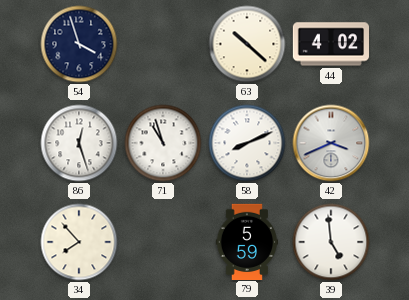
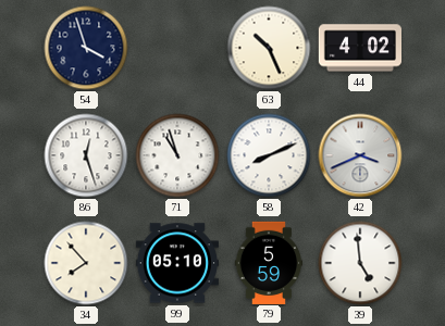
63: 10:22 -> 10:26
99: none -> 05:10
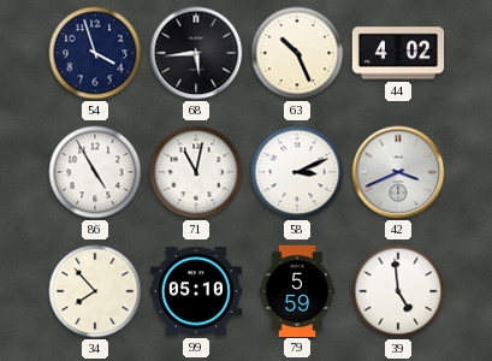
68: none -> 5:44
86: 12:27 -> 4:55
71: 10:57 -> 11:02
58: 8:11 -> 3:11
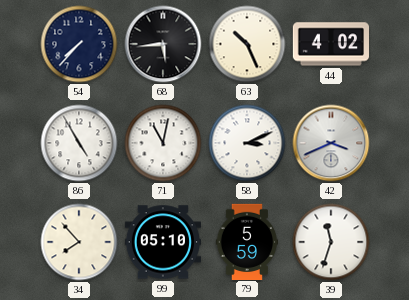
54: 3:57 -> 7:37
39: 4:59 -> 11:33
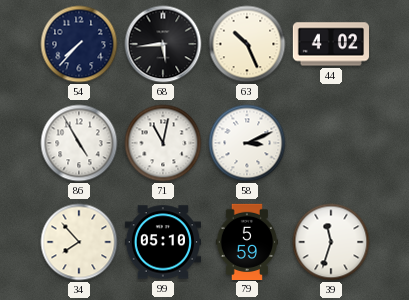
42: 3:41 -> none
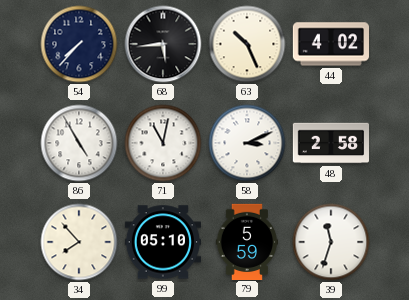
48: none -> 2:58
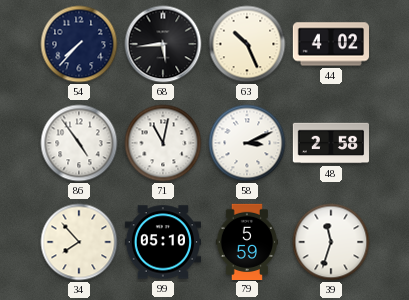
86: 4:55 -> 4:54
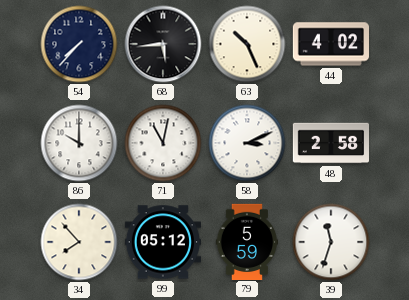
86: 4:54 -> 10:00
99: 05:10 -> 05:12
